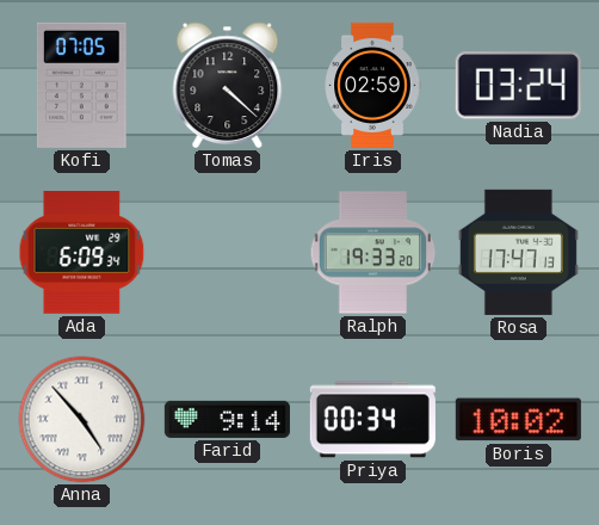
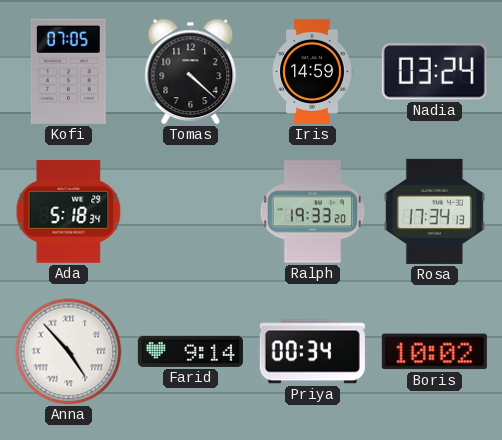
Iris: 02:59 -> 14:59
Ada: 6:09 -> 5:18
Rosa: 17:47 -> 17:34
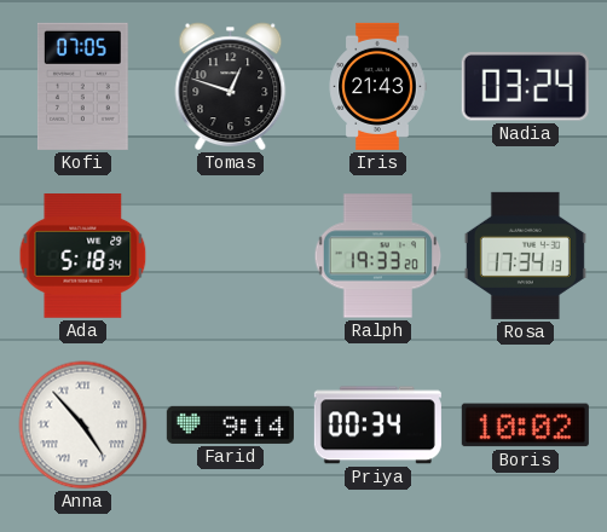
Tomas: 4:22 -> 12:48
Iris: 14:59 -> 21:43
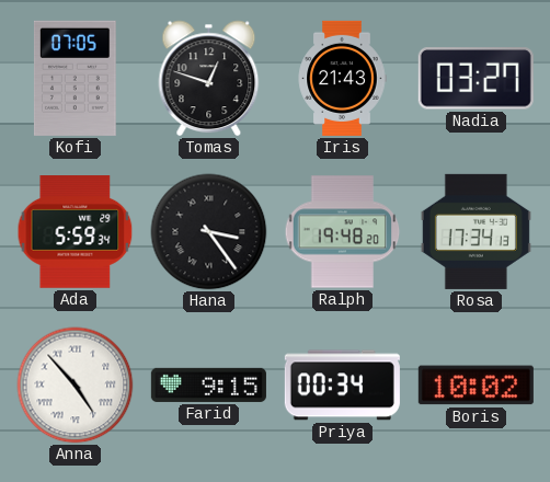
Nadia: 03:24 -> 03:27
Ada: 5:18 -> 5:59
Hana: none -> 3:24
Ralph: 19:33 -> 19:48
Farid: 9:14 -> 9:15
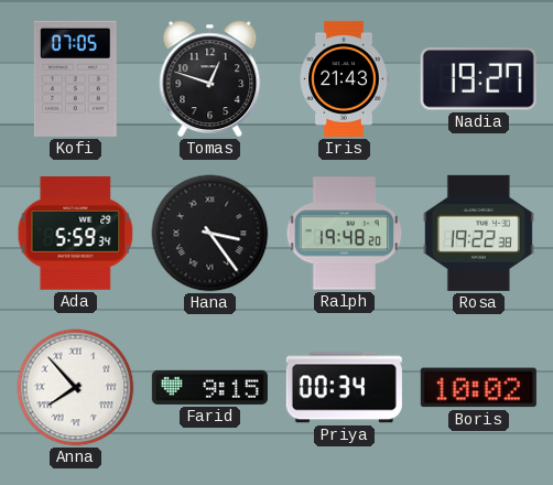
Nadia: 03:27 -> 19:27
Rosa: 17:34 -> 19:22
Anna: 4:53 -> 7:53
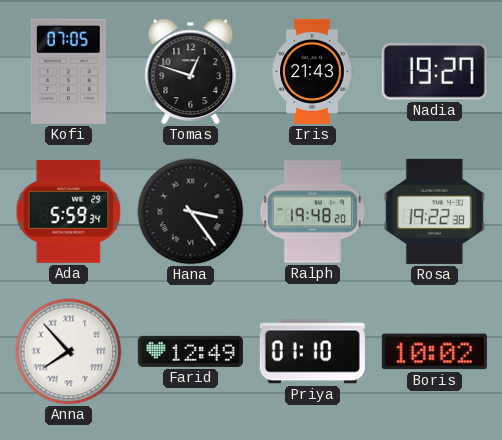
Farid: 9:15 -> 12:49
Priya: 00:34 -> 01:10
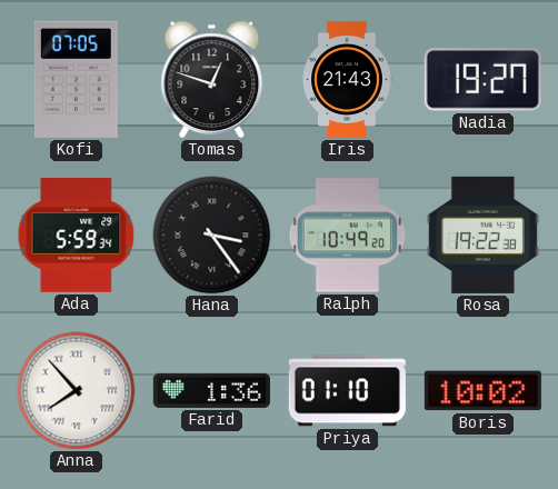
Ralph: 19:48 -> 10:49
Farid: 12:49 -> 1:36
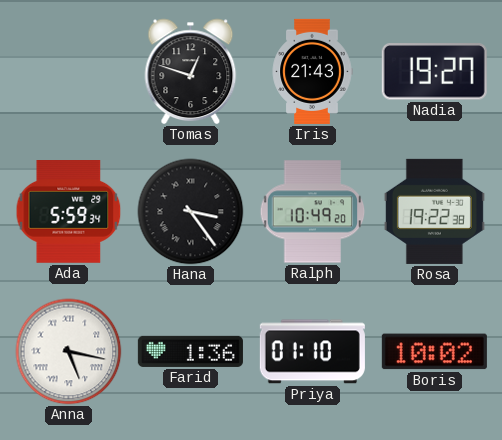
Kofi: 07:05 -> none
Anna: 7:53 -> 5:17
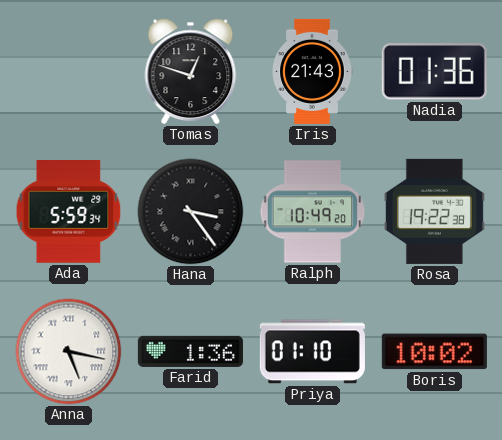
Nadia: 19:27 -> 01:36
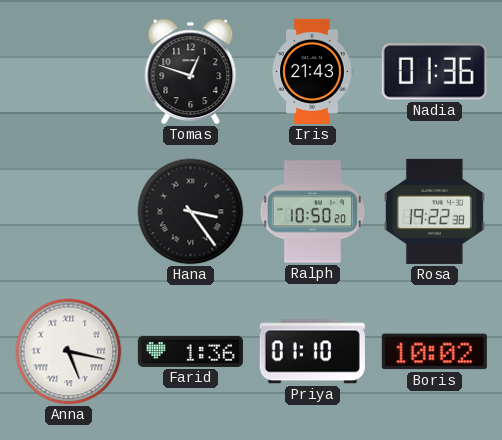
Ada: 5:59 -> none
Ralph: 10:49 -> 10:50
